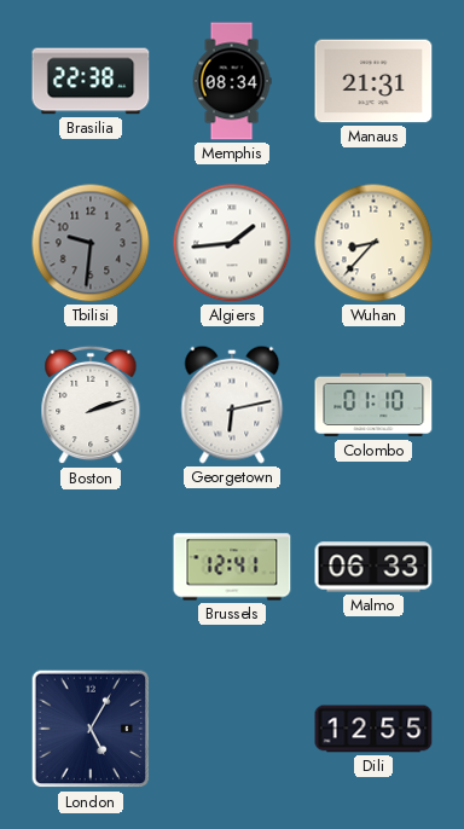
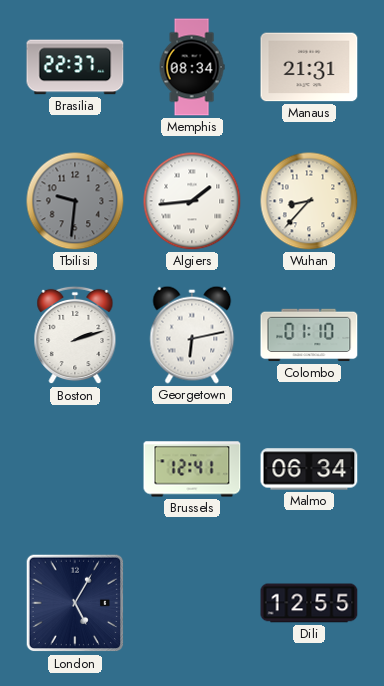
Brasilia: 22:38 -> 22:37
Malmo: 06:33 -> 06:34
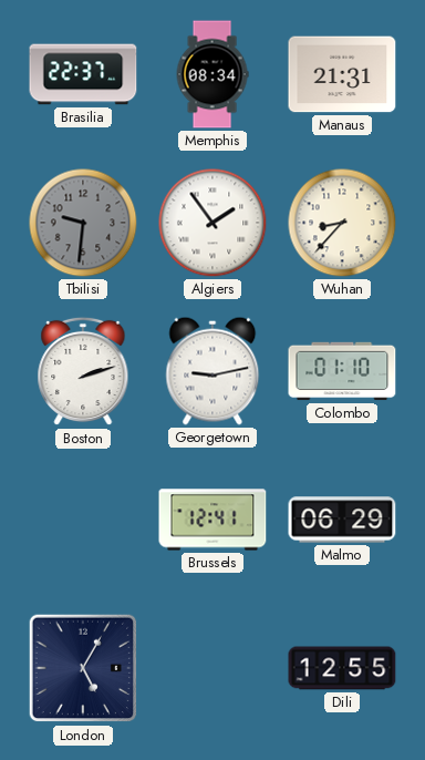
Algiers: 1:44 -> 1:54
Georgetown: 6:13 -> 9:13
Malmo: 06:34 -> 06:29
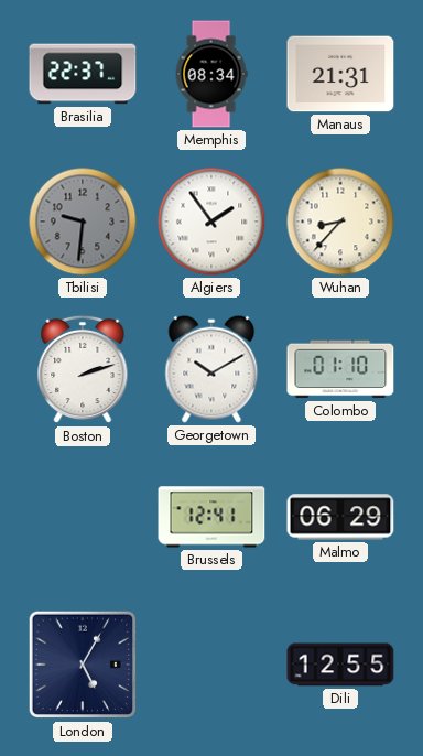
Georgetown: 9:13 -> 10:10
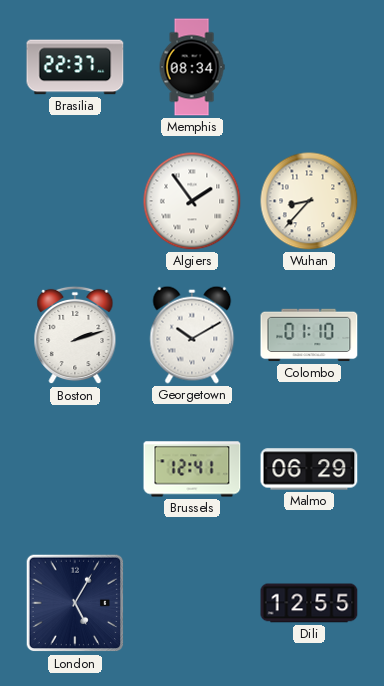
Manaus: 21:31 -> none
Tbilisi: 9:31 -> none
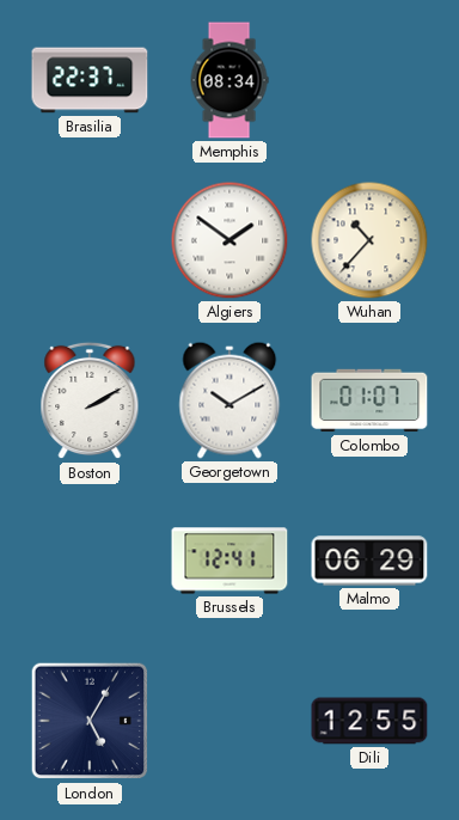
Algiers: 1:54 -> 1:51
Wuhan: 8:37 -> 10:37
Boston: 2:12 -> 2:10
Colombo: 01:10 -> 01:07
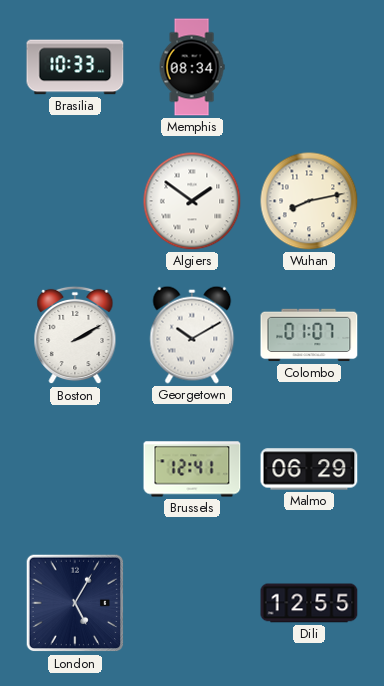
Brasilia: 22:37 -> 10:33
Wuhan: 10:37 -> 8:13
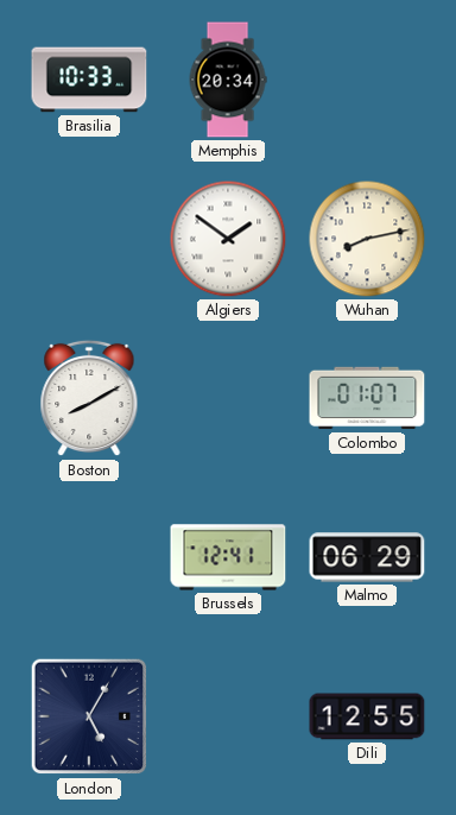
Memphis: 08:34 -> 20:34
Boston: 2:10 -> 8:10
Georgetown: 10:10 -> none
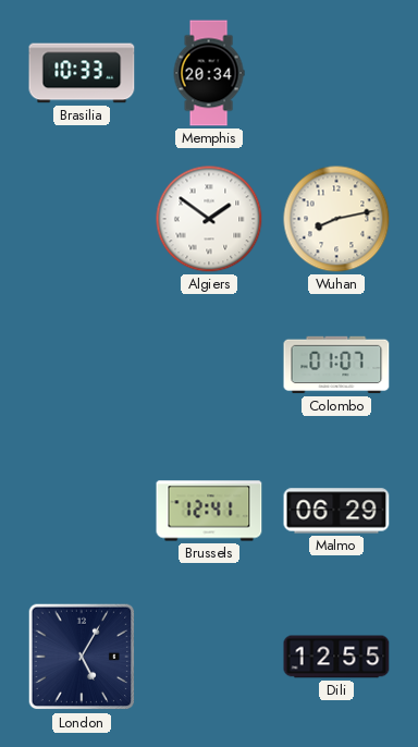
Boston: 8:10 -> none
